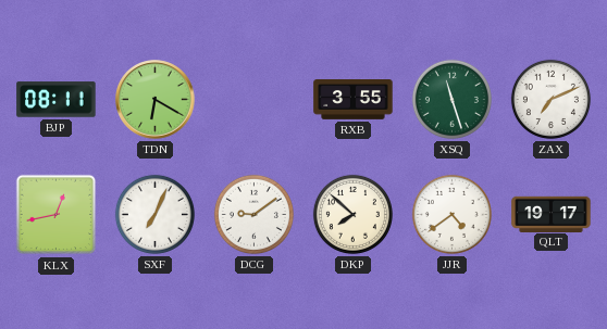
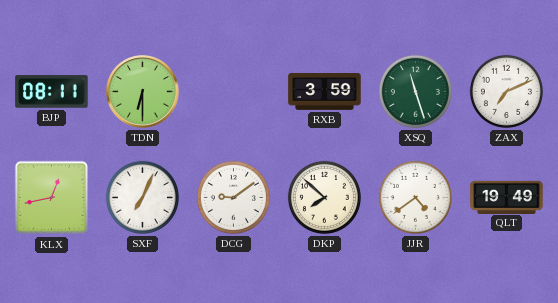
TDN: 6:20 -> 6:30
RXB: 3:55 -> 3:59
QLT: 19:17 -> 19:49
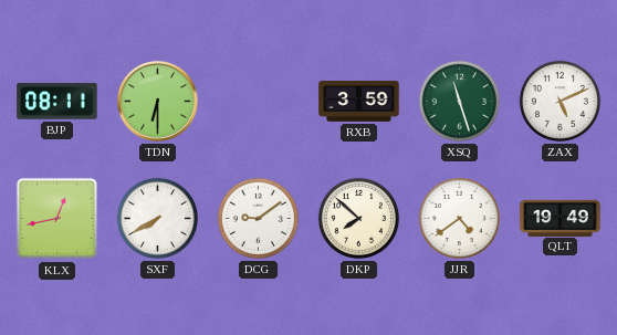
ZAX: 7:11 -> 5:11
SXF: 7:04 -> 7:40
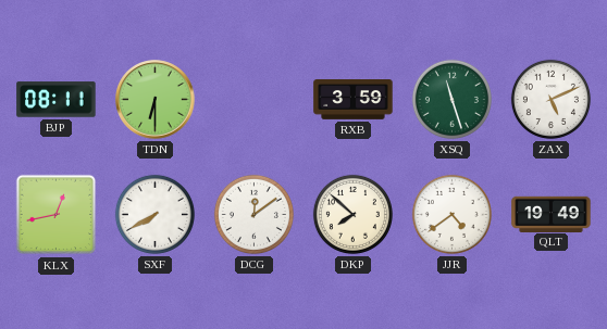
DCG: 9:09 -> 12:09
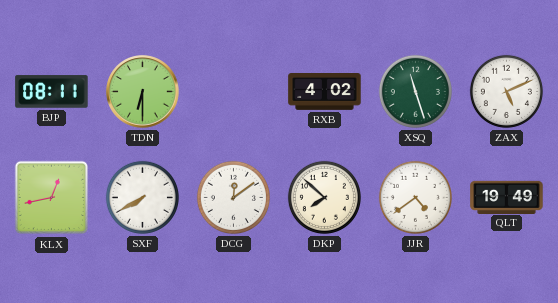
RXB: 3:59 -> 4:02
